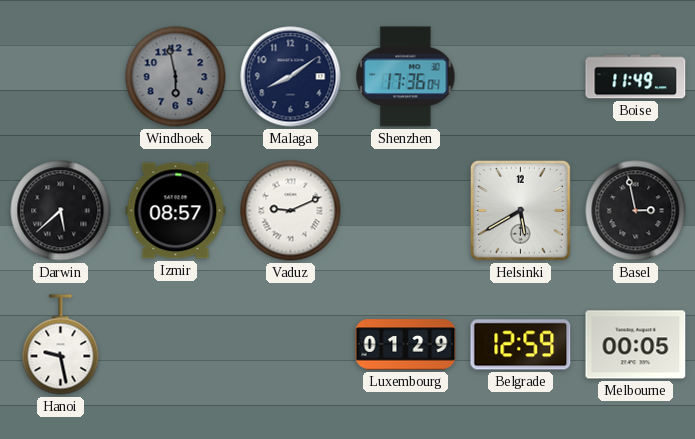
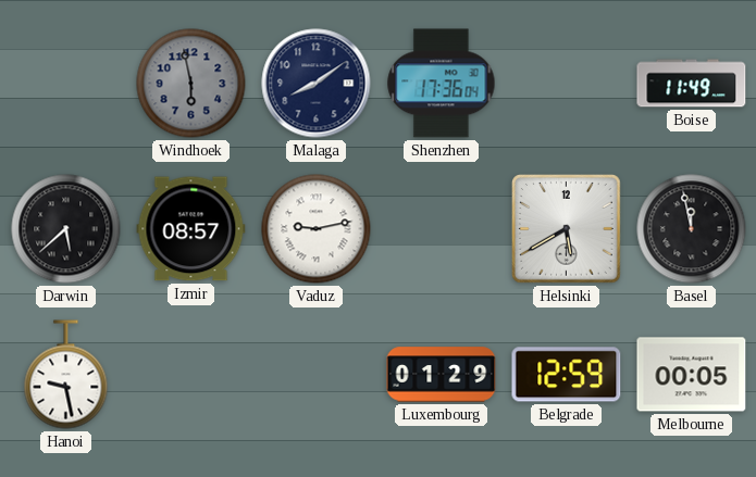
Vaduz: 9:11 -> 9:13
Basel: 2:58 -> 11:58
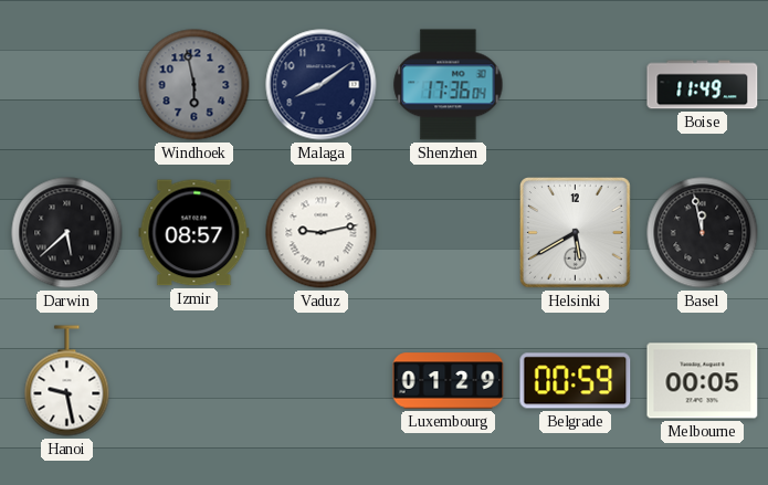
Belgrade: 12:59 -> 00:59
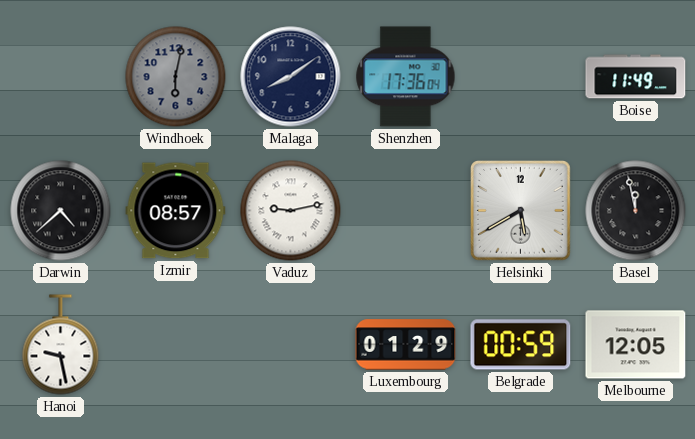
Windhoek: 5:58 -> 6:02
Darwin: 5:38 -> 4:38
Melbourne: 00:05 -> 12:05
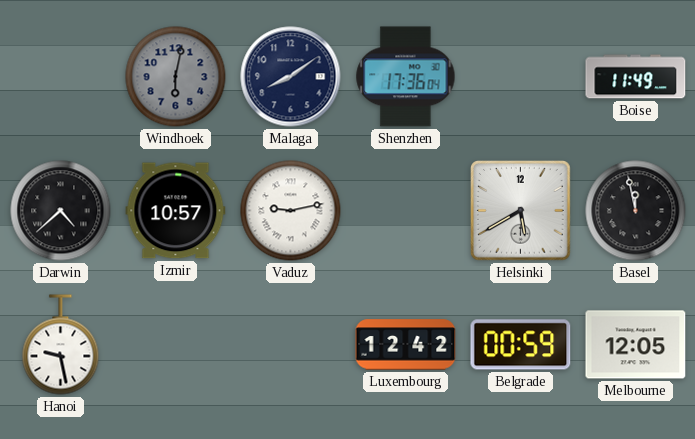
Izmir: 08:57 -> 10:57
Luxembourg: 01:29 -> 12:42
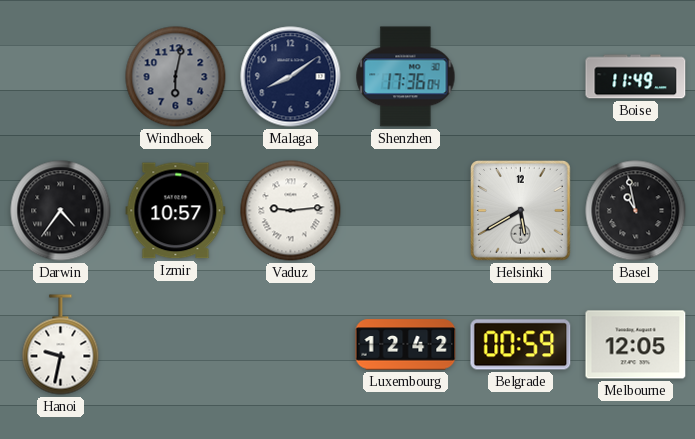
Darwin: 4:38 -> 4:36
Vaduz: 9:13 -> 9:14
Basel: 11:58 -> 10:58
Hanoi: 9:28 -> 9:32
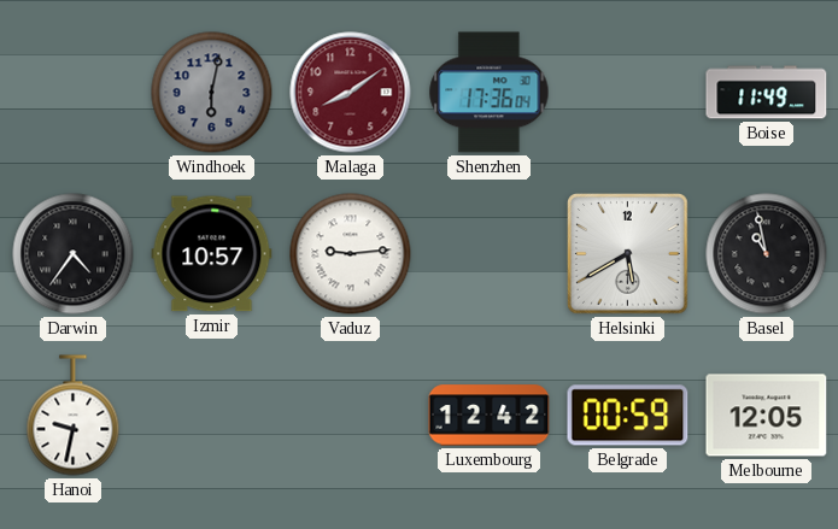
Malaga dial: navy -> burgundy
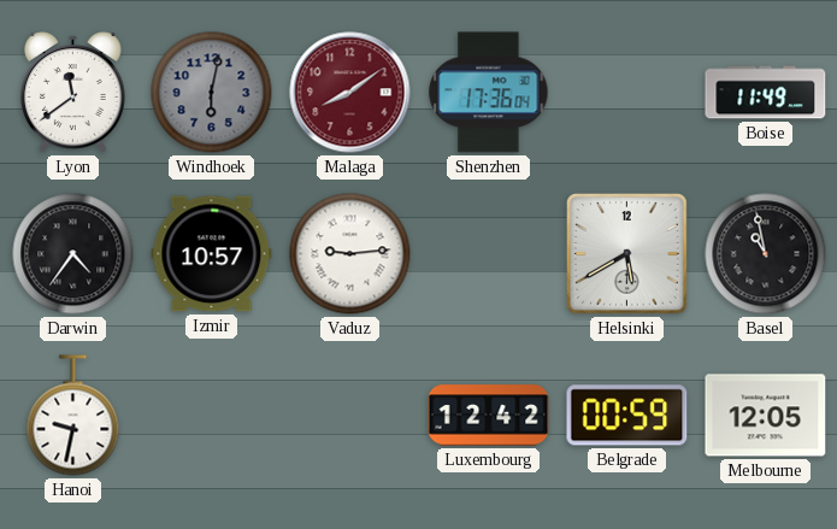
Lyon: none -> 11:39
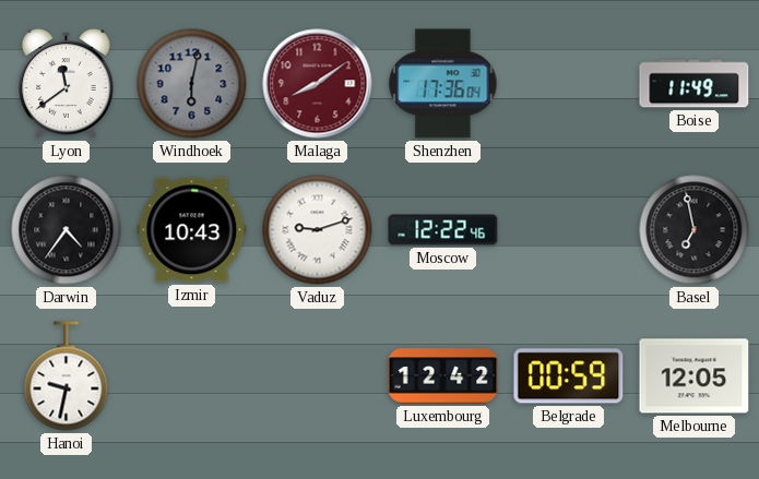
Izmir: 10:57 -> 10:43
Vaduz: 9:14 -> 9:12
Moscow: none -> 12:22
Helsinki: 5:40 -> none
Basel: 10:58 -> 6:58
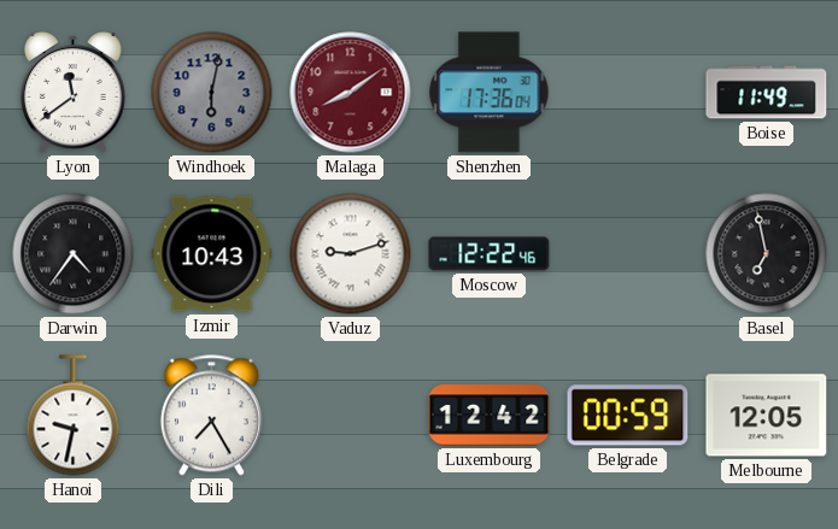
Dili: none -> 7:25
